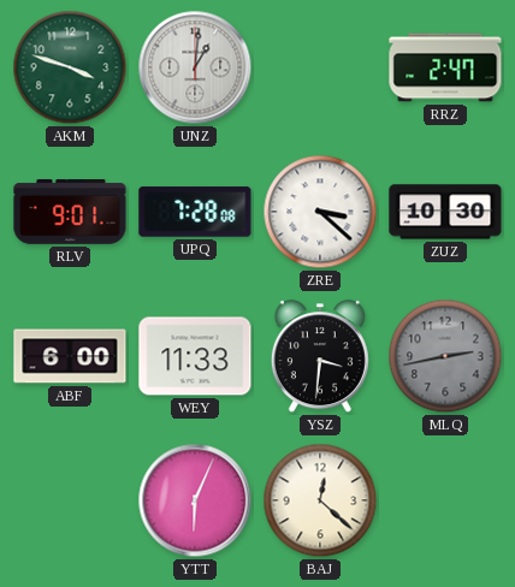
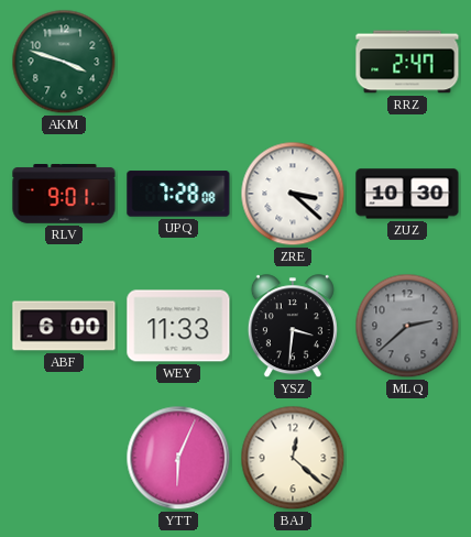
UNZ: 1:01 -> none
MLQ: 2:43 -> 2:38
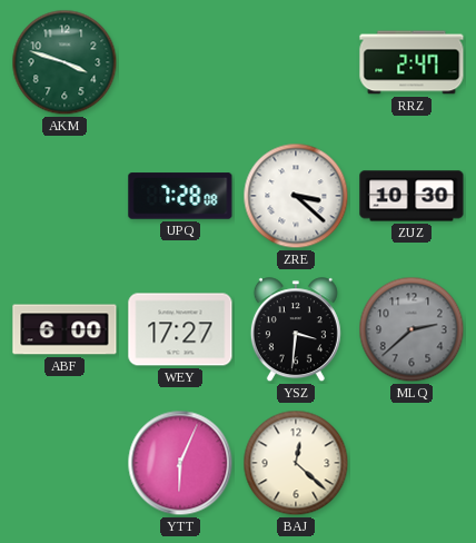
RLV: 9:01 -> none
WEY: 11:33 -> 17:27
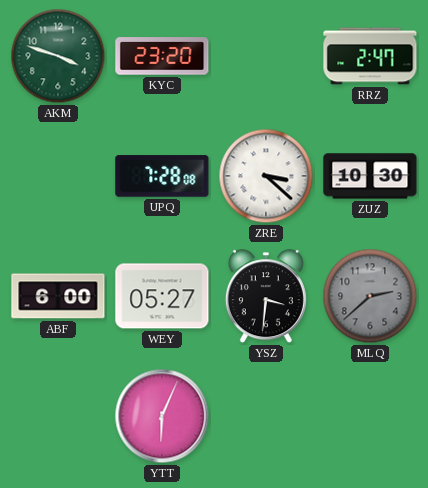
KYC: none -> 23:20
WEY: 17:27 -> 05:27
BAJ: 12:22 -> none
